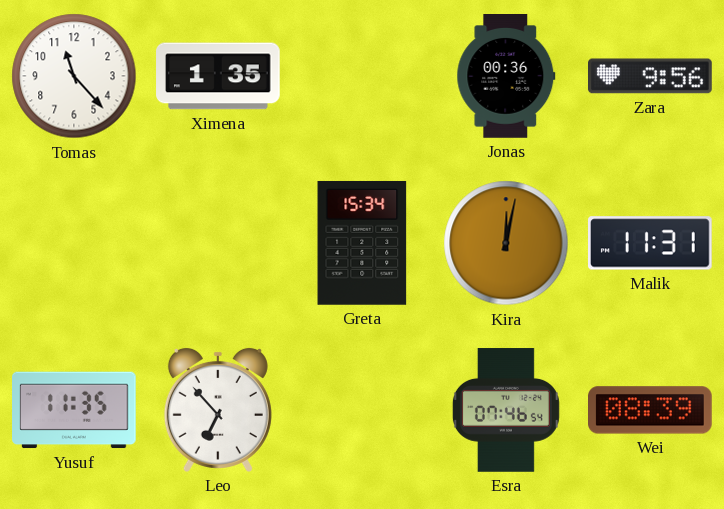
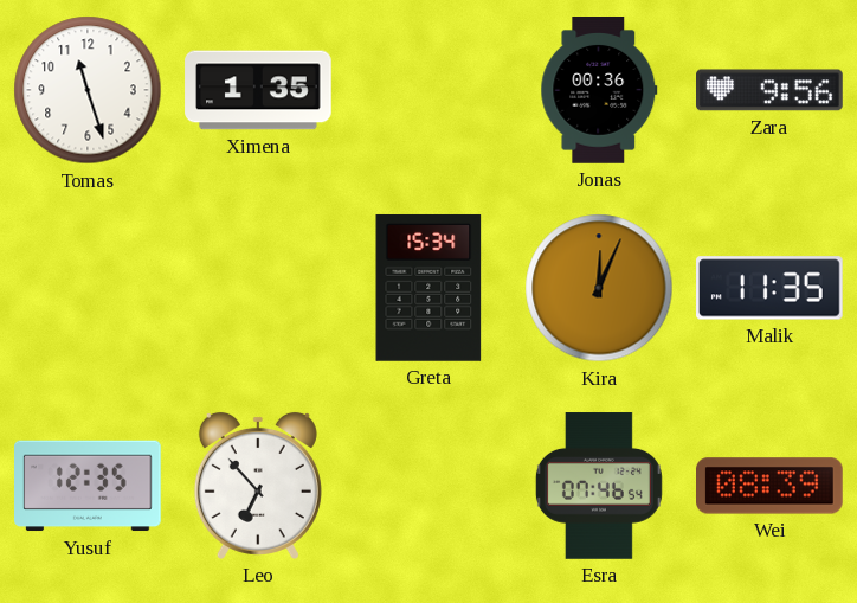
Tomas: 11:23 -> 11:27
Kira: 12:02 -> 12:04
Malik: 11:31 -> 11:35
Yusuf: 11:35 -> 12:35
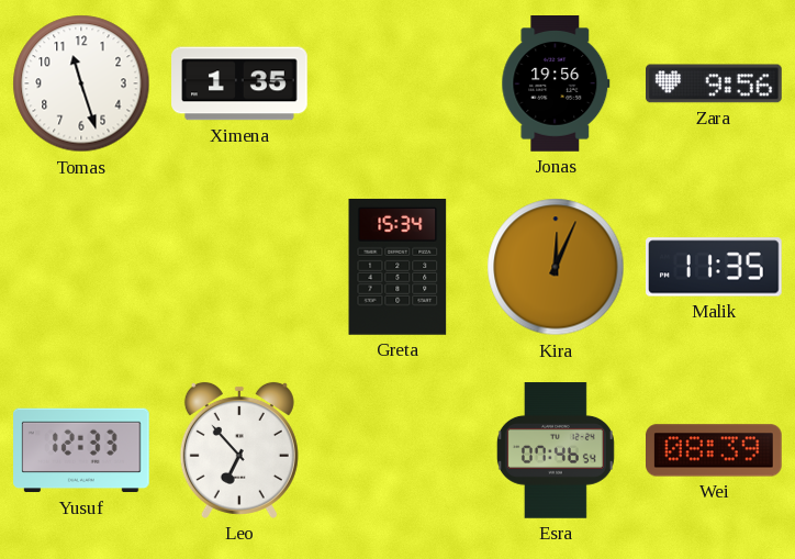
Jonas: 00:36 -> 19:56
Yusuf: 12:35 -> 12:33
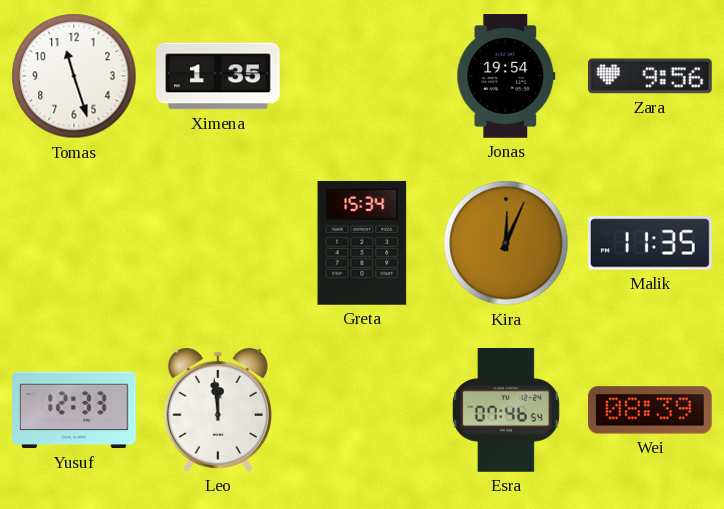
Jonas: 19:56 -> 19:54
Leo: 6:53 -> 11:59
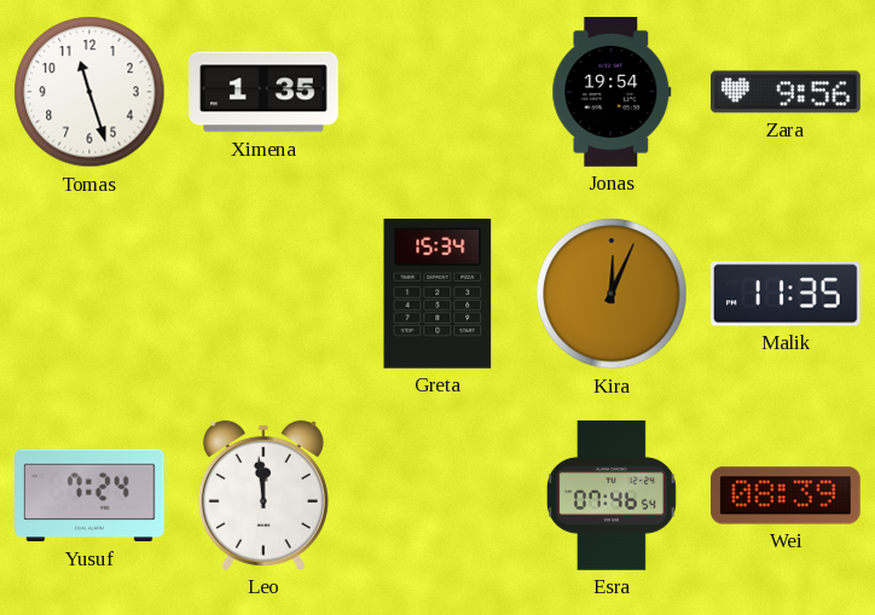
Yusuf: 12:33 -> 7:24
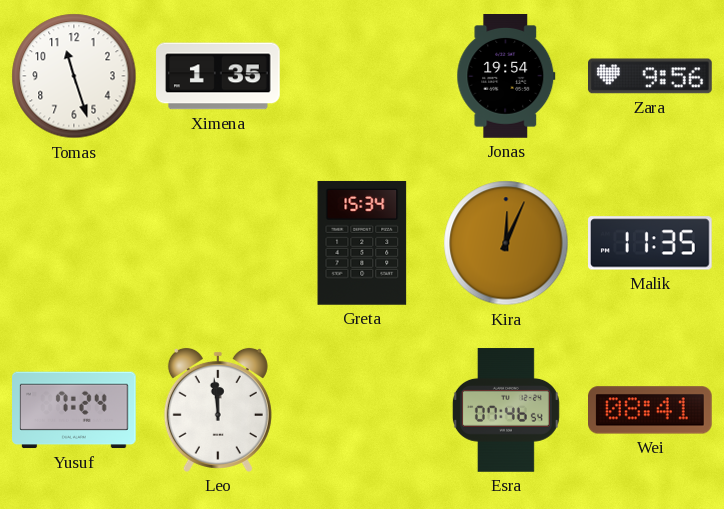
Wei: 08:39 -> 08:41
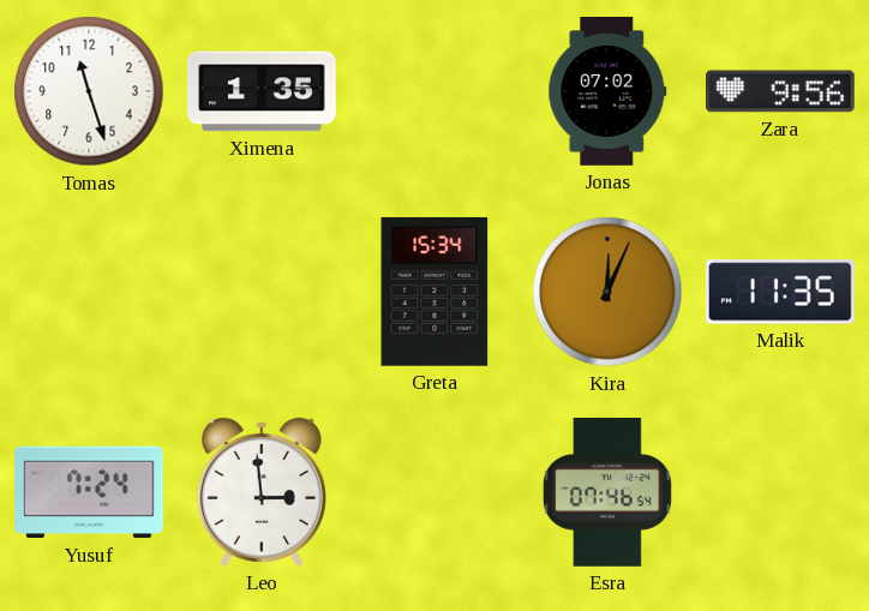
Jonas: 19:54 -> 07:02
Leo: 11:59 -> 2:59
Wei: 08:41 -> none
